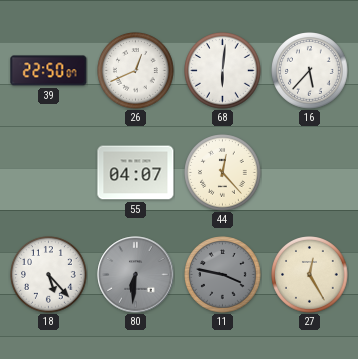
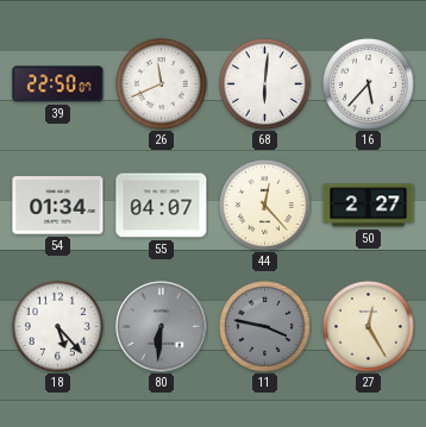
26: 12:41 -> 11:41
54: none -> 01:34
50: none -> 2:27
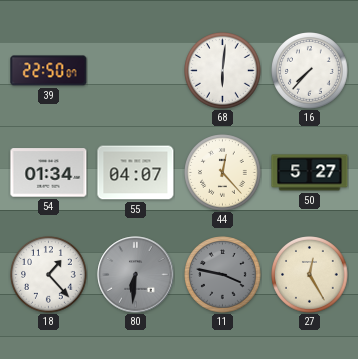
26: 11:41 -> none
16: 5:37 -> 7:37
50: 2:27 -> 5:27
18: 5:23 -> 1:23
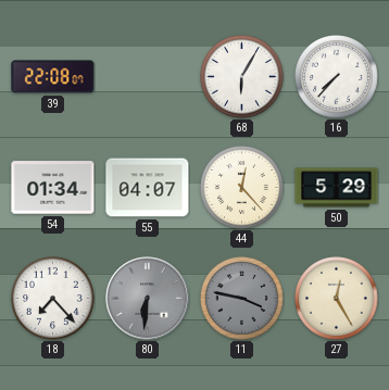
39: 22:50 -> 22:08
68: 6:01 -> 6:05
50: 5:27 -> 5:29
18: 1:23 -> 7:23
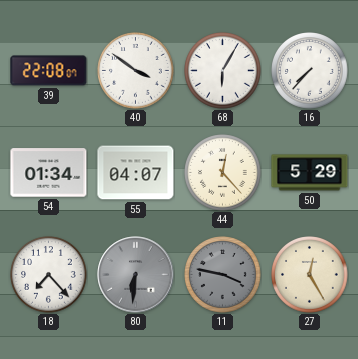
40: none -> 3:51
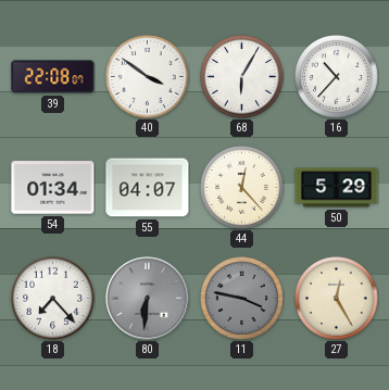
16: 7:37 -> 10:37
